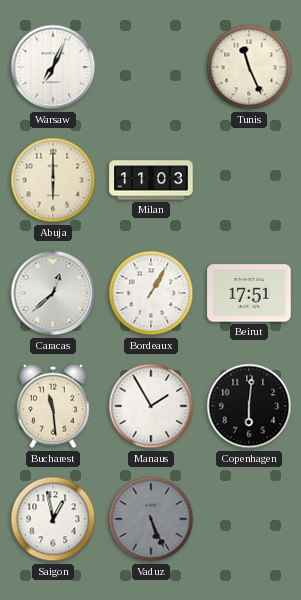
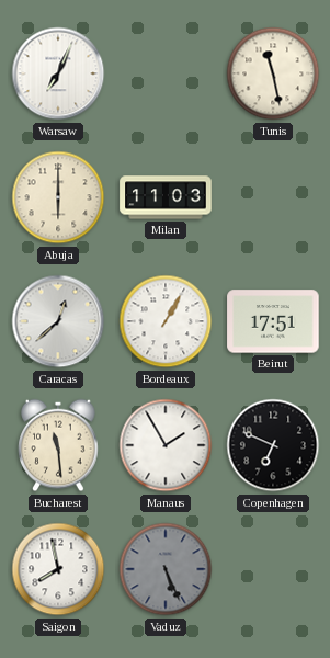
Tunis: 11:26 -> 11:28
Copenhagen: 6:01 -> 6:49
Saigon: 12:58 -> 7:58
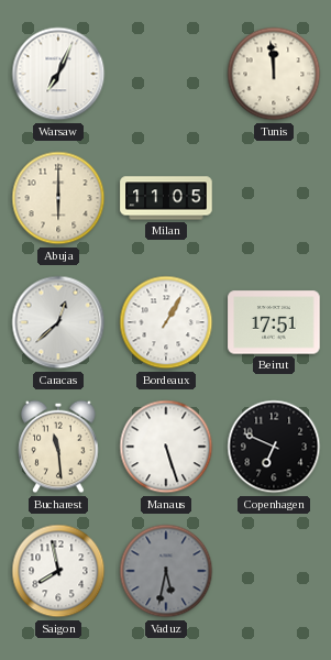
Tunis: 11:28 -> 11:59
Milan: 11:03 -> 11:05
Manaus: 1:55 -> 5:27
Vaduz: 5:26 -> 5:32
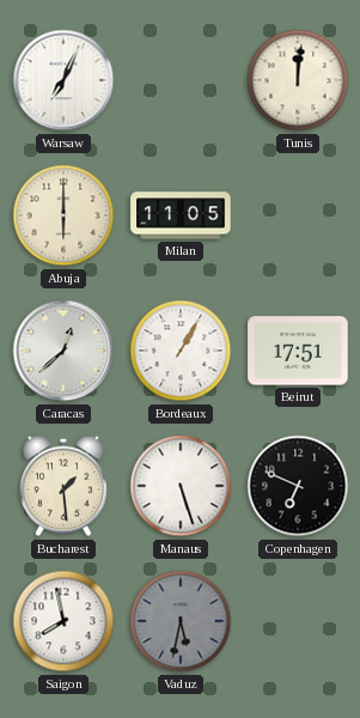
Tunis: 11:59 -> 12:01
Bucharest: 11:29 -> 1:29
